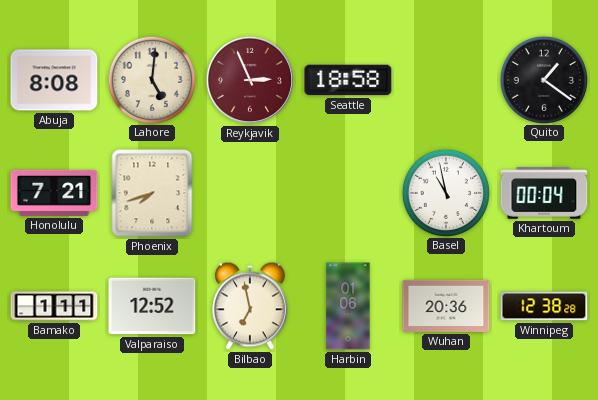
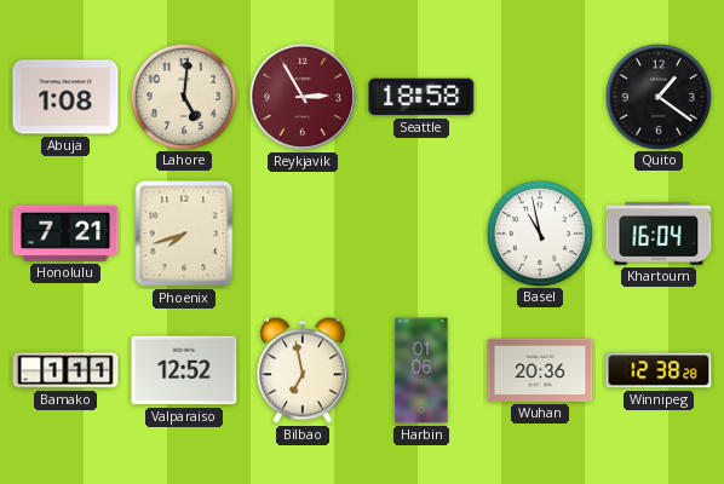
Abuja: 8:08 -> 1:08
Reykjavik: 2:56 -> 2:55
Khartoum: 00:04 -> 16:04
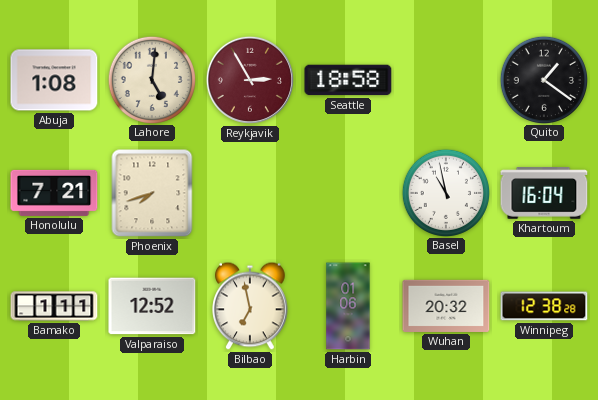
Wuhan: 20:36 -> 20:32
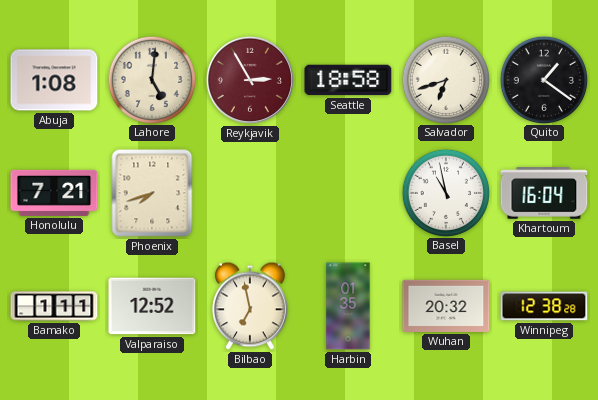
Salvador: none -> 6:42
Harbin: 01:06 -> 01:35
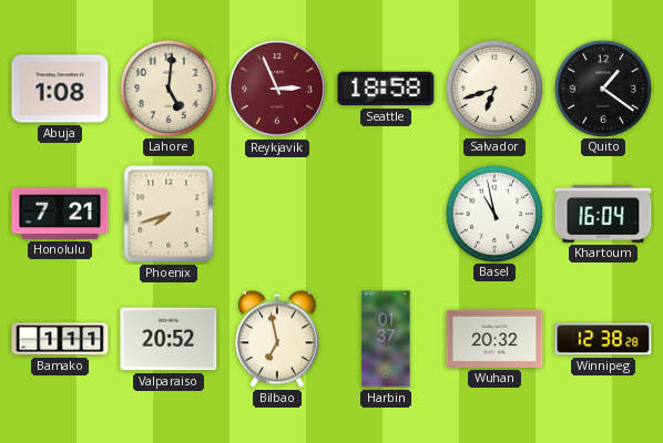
Reykjavik: 2:55 -> 2:56
Valparaiso: 12:52 -> 20:52
Harbin: 01:35 -> 01:37
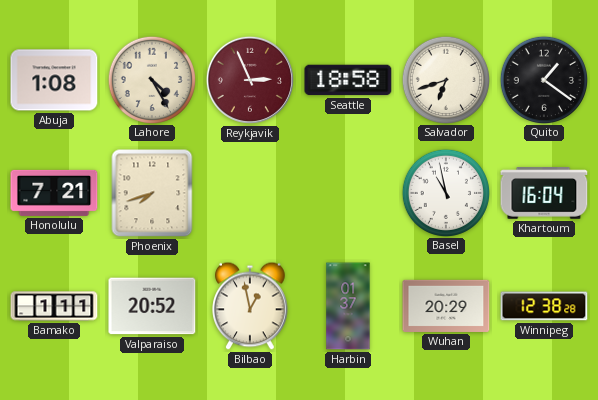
Lahore: 5:01 -> 4:25
Bilbao: 6:58 -> 12:58
Wuhan: 20:32 -> 20:29
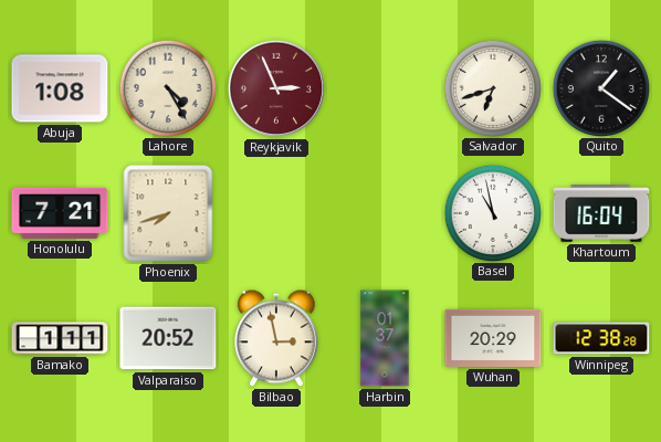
Seattle: 18:58 -> none
Bilbao: 12:58 -> 2:58
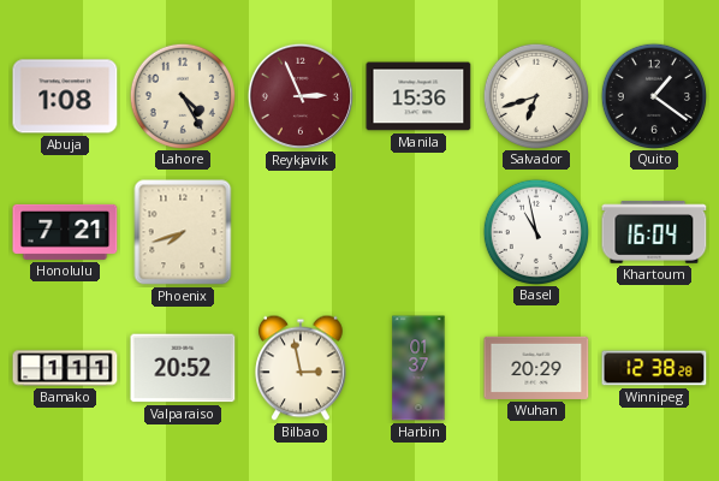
Manila: none -> 15:36
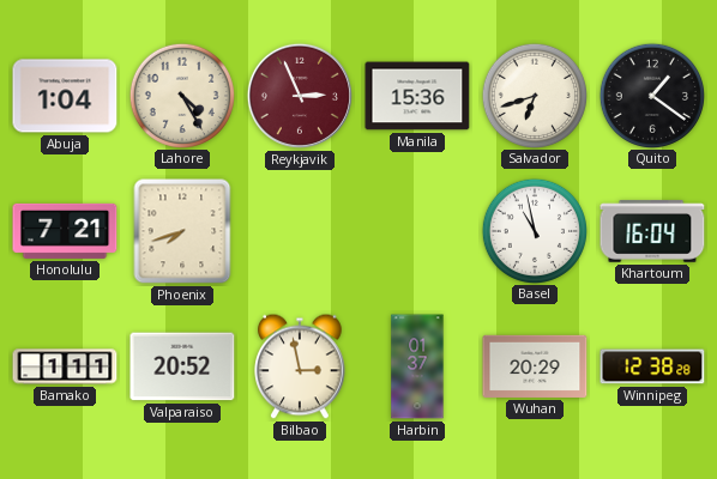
Abuja: 1:08 -> 1:04
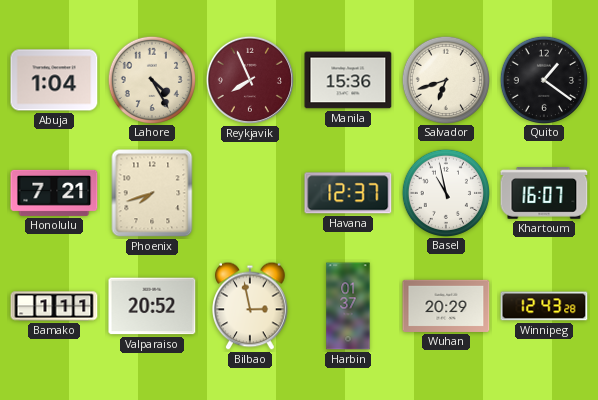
Reykjavik: 2:56 -> 7:56
Havana: none -> 12:37
Khartoum: 16:04 -> 16:07
Winnipeg: 12:38 -> 12:43
